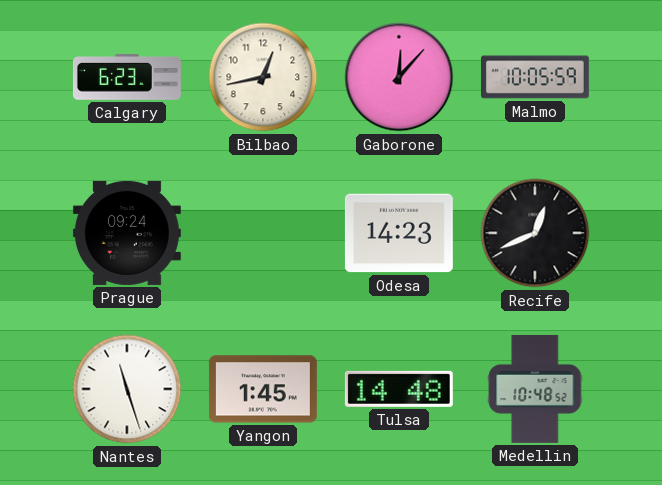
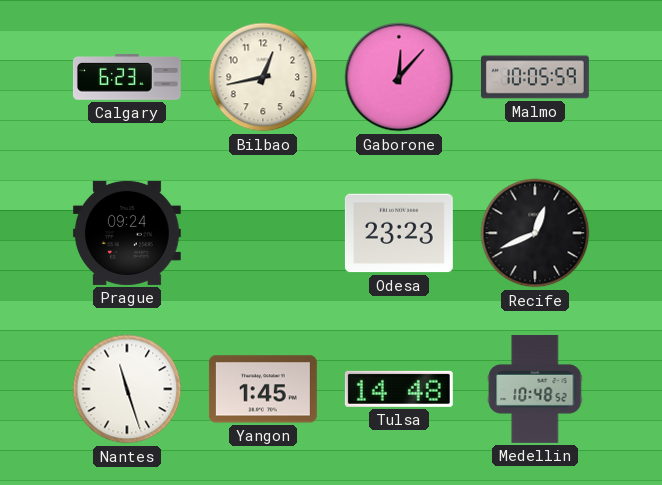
Odesa: 14:23 -> 23:23
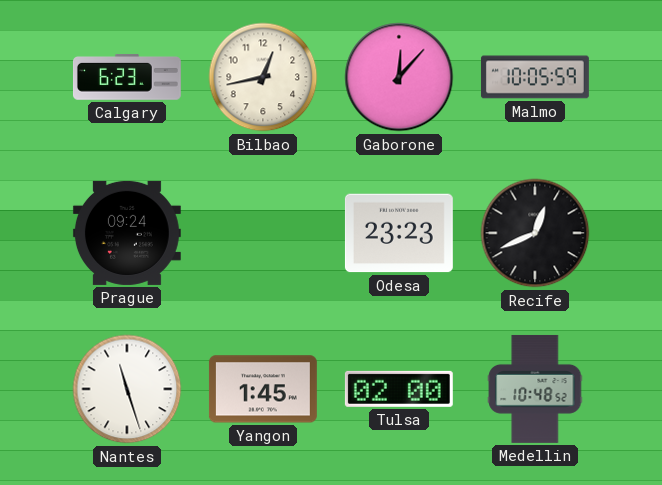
Tulsa: 14:48 -> 02:00
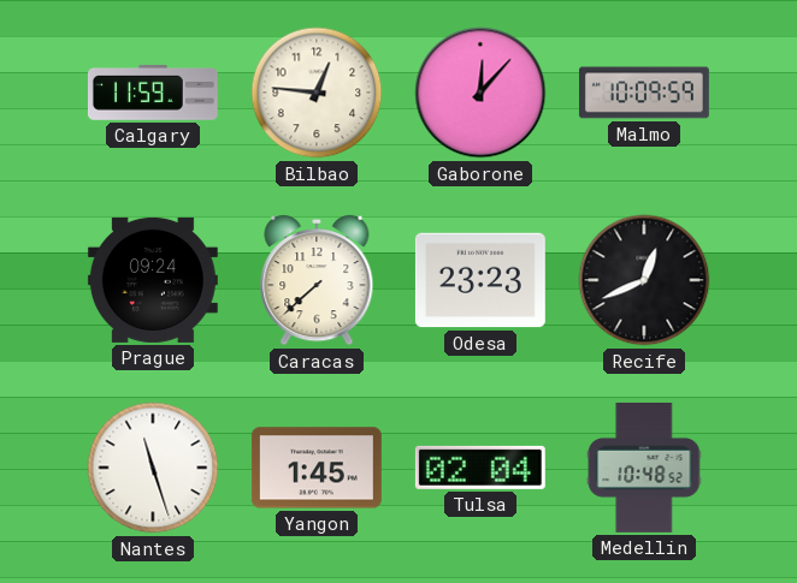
Calgary: 6:23 -> 11:59
Bilbao: 12:43 -> 12:46
Malmo: 10:05 -> 10:09
Caracas: none -> 7:38
Tulsa: 02:00 -> 02:04
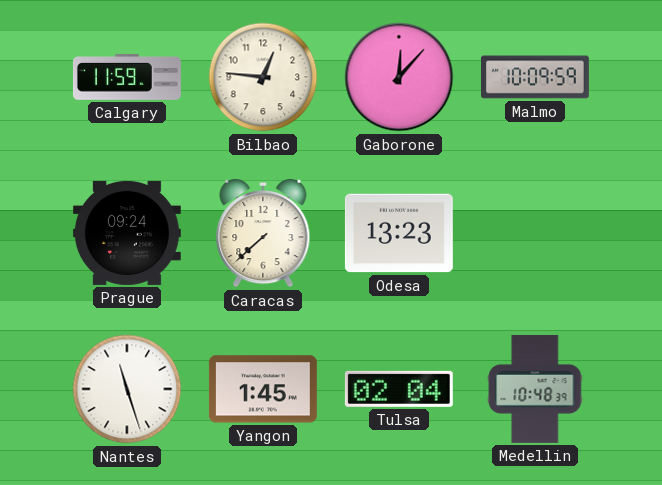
Odesa: 23:23 -> 13:23
Recife: 12:41 -> none
Medellin: 10:48:52 -> 10:48:39
